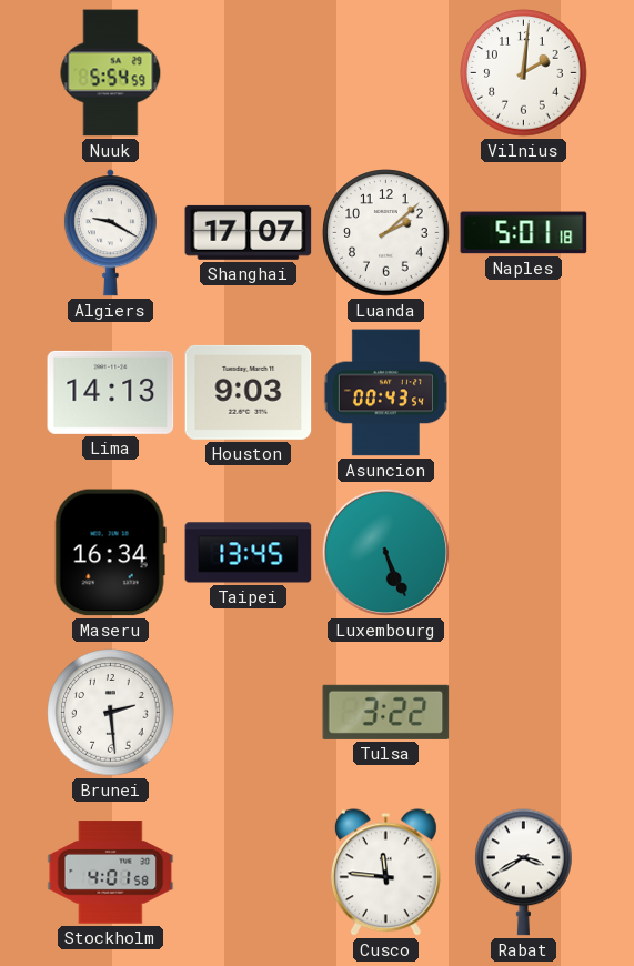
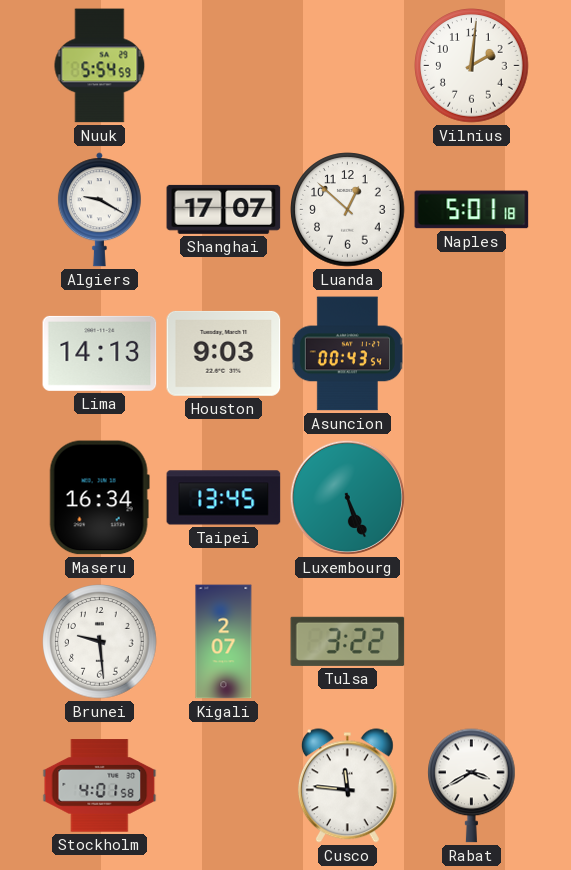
Luanda: 2:08 -> 12:52
Brunei: 2:29 -> 9:29
Kigali: none -> 2:07
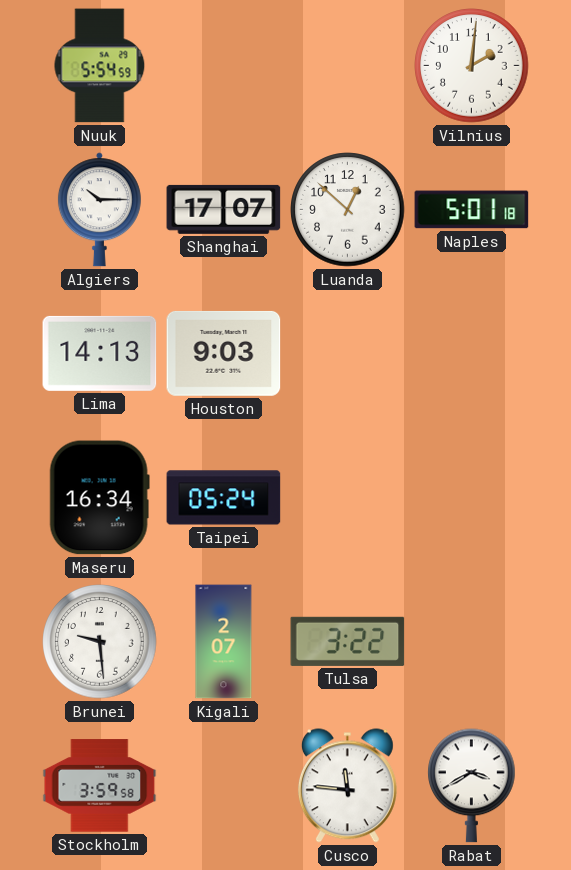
Algiers: 9:20 -> 10:15
Asuncion: 00:43 -> none
Taipei: 13:45 -> 05:24
Luxembourg: 5:26 -> none
Stockholm: 4:01 -> 3:59
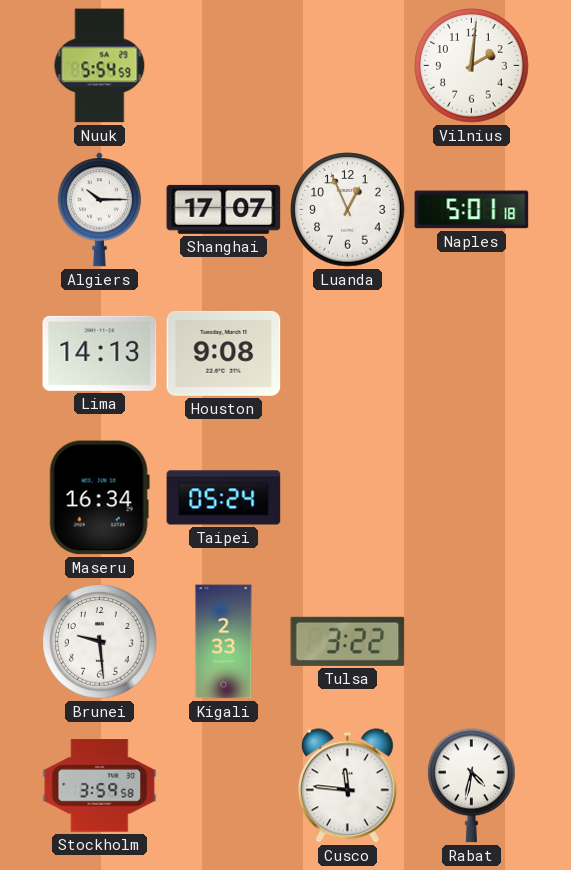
Luanda: 12:52 -> 12:56
Houston: 9:03 -> 9:08
Kigali: 2:07 -> 2:33
Rabat: 3:40 -> 4:32
